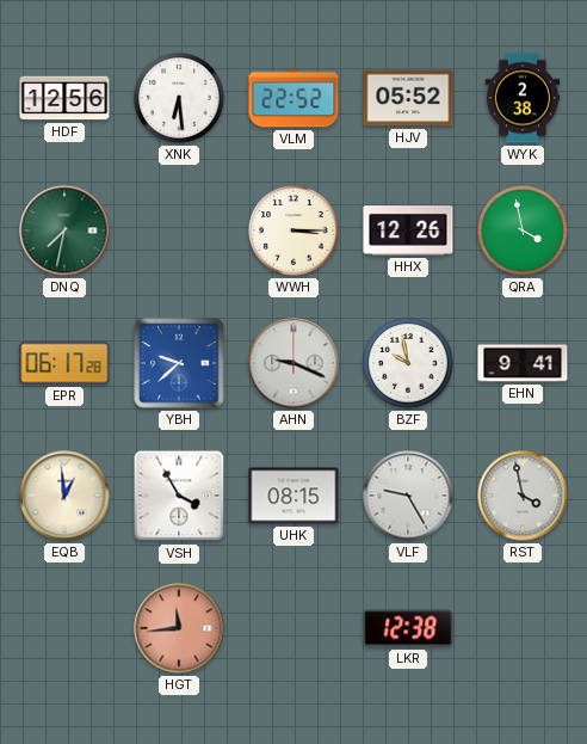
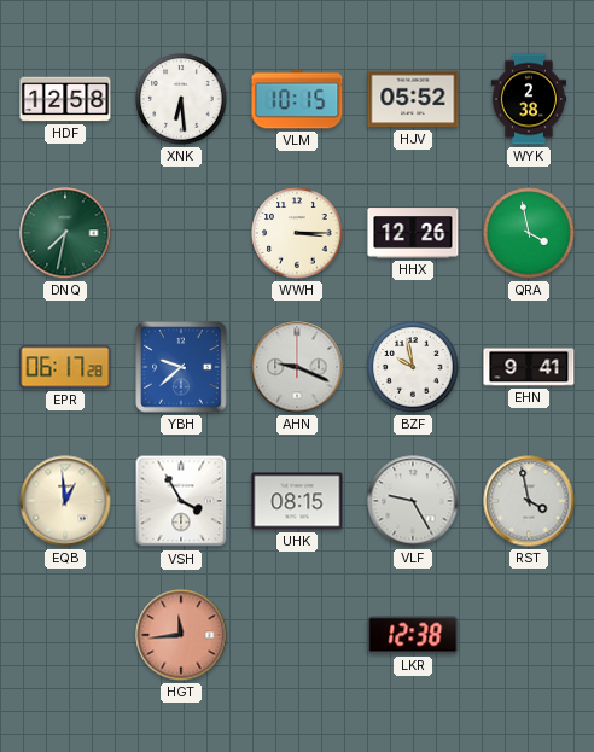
HDF: 12:56 -> 12:58
VLM: 22:52 -> 10:15
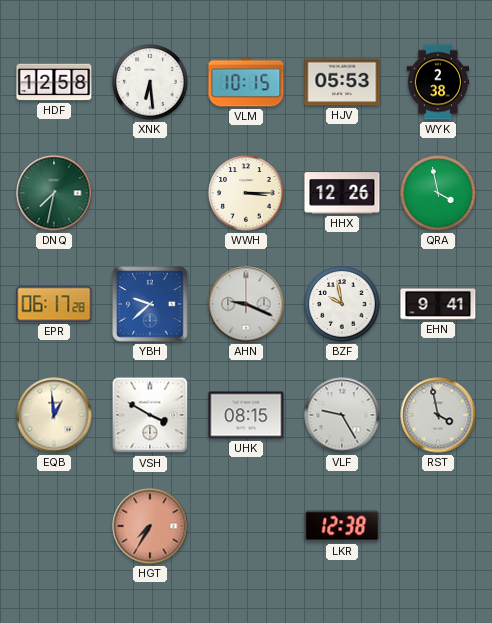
HJV: 05:52 -> 05:53
VSH: 3:55 -> 3:50
HGT: 11:44 -> 7:35
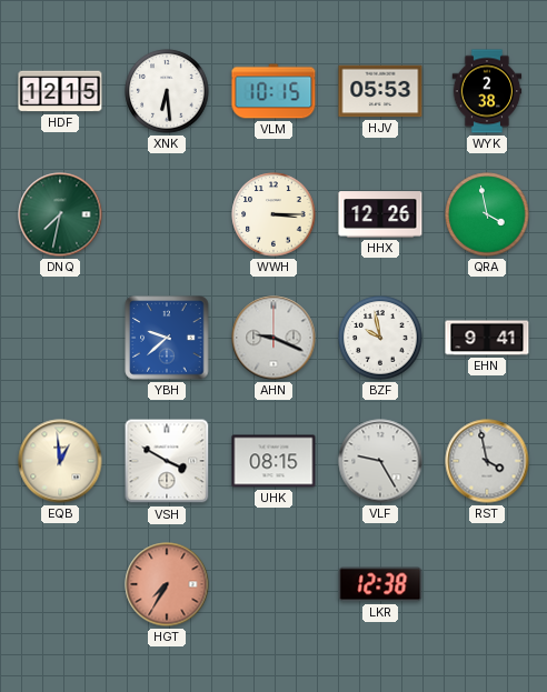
HDF: 12:58 -> 12:15
EPR: 06:17 -> none
